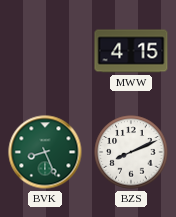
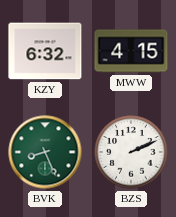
KZY: none -> 6:32
BZS: 8:11 -> 2:11
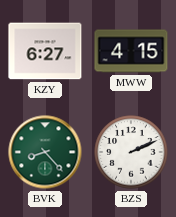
KZY: 6:32 -> 6:27
BVK: 8:26 -> 8:23
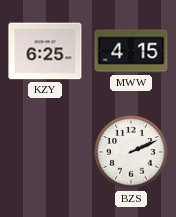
KZY: 6:27 -> 6:25
BVK: 8:23 -> none
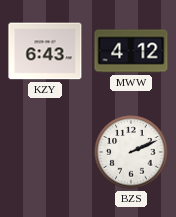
KZY: 6:25 -> 6:43
MWW: 4:15 -> 4:12
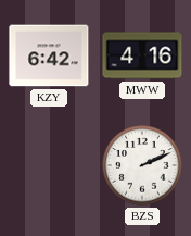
KZY: 6:43 -> 6:42
MWW: 4:12 -> 4:16
